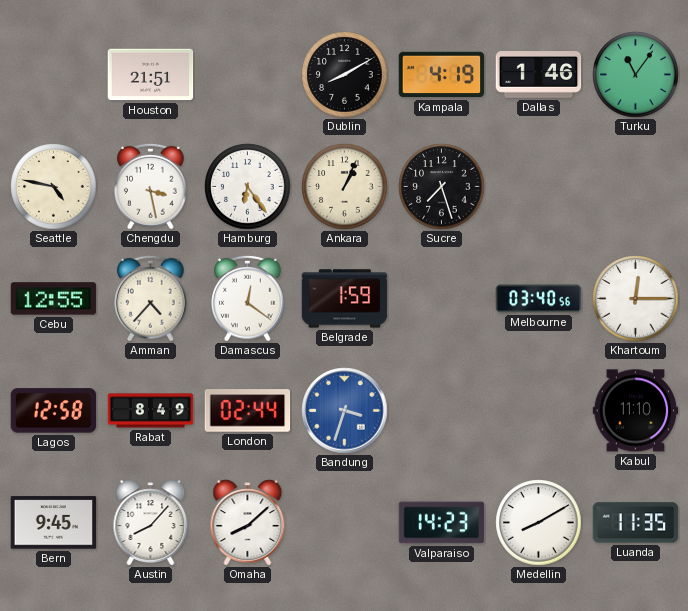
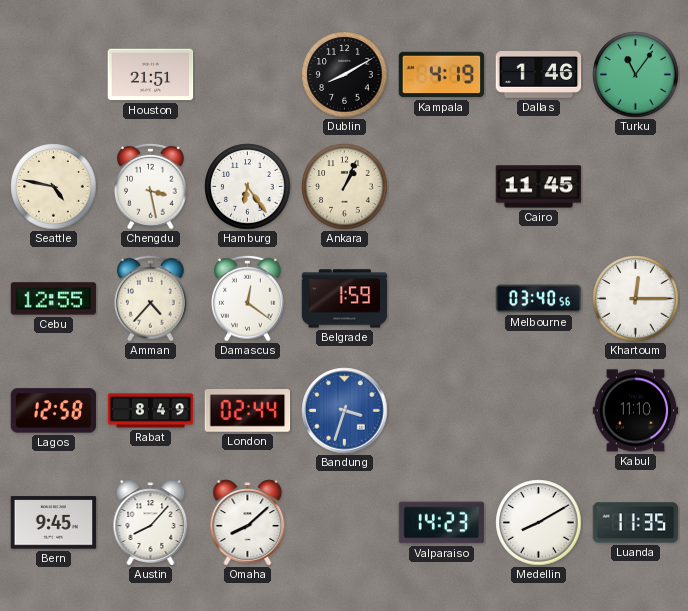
Sucre: 7:27 -> none
Cairo: none -> 11:45
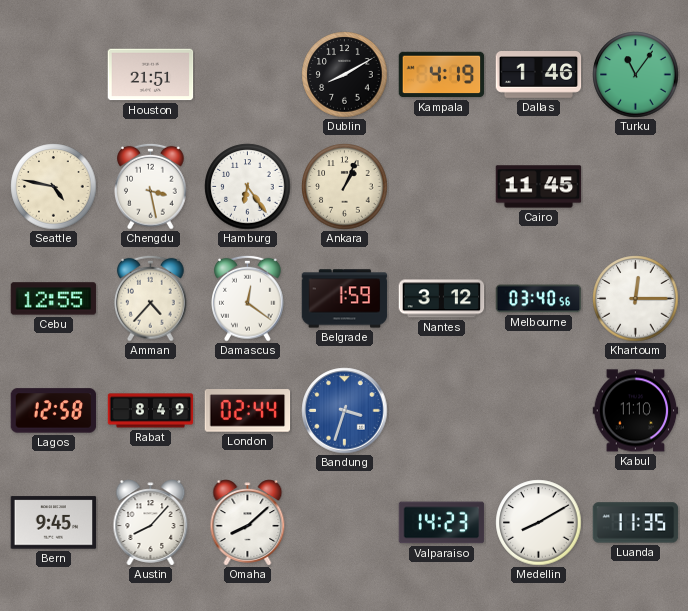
Nantes: none -> 3:12
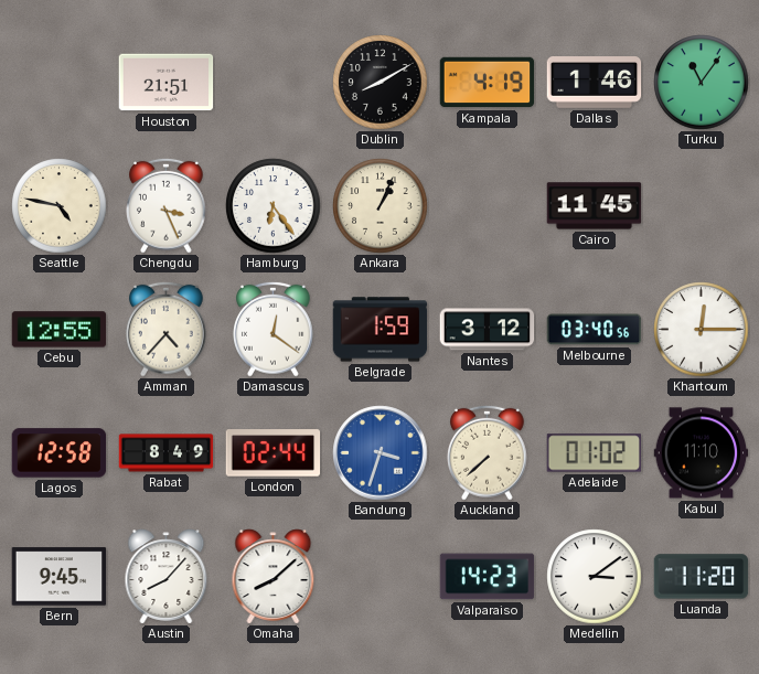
Chengdu: 3:28 -> 3:26
Auckland: none -> 7:38
Adelaide: none -> 01:02
Medellin: 8:10 -> 3:09
Luanda: 11:35 -> 11:20
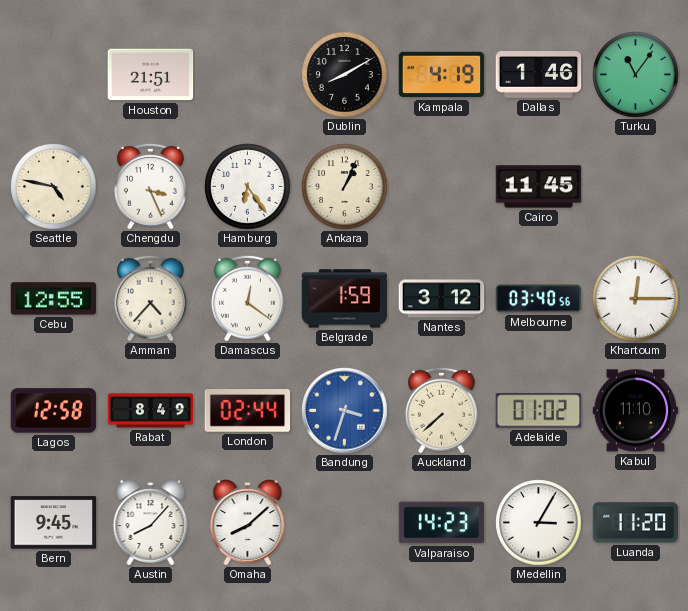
Medellin: 3:09 -> 3:05
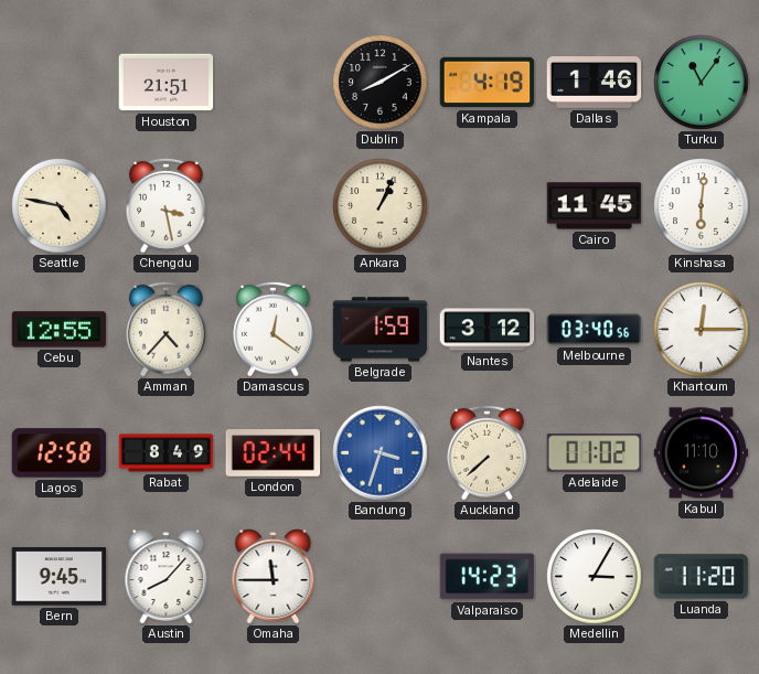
Chengdu: 3:26 -> 3:28
Hamburg: 6:24 -> none
Kinshasa: none -> 6:01
Omaha: 8:08 -> 11:45
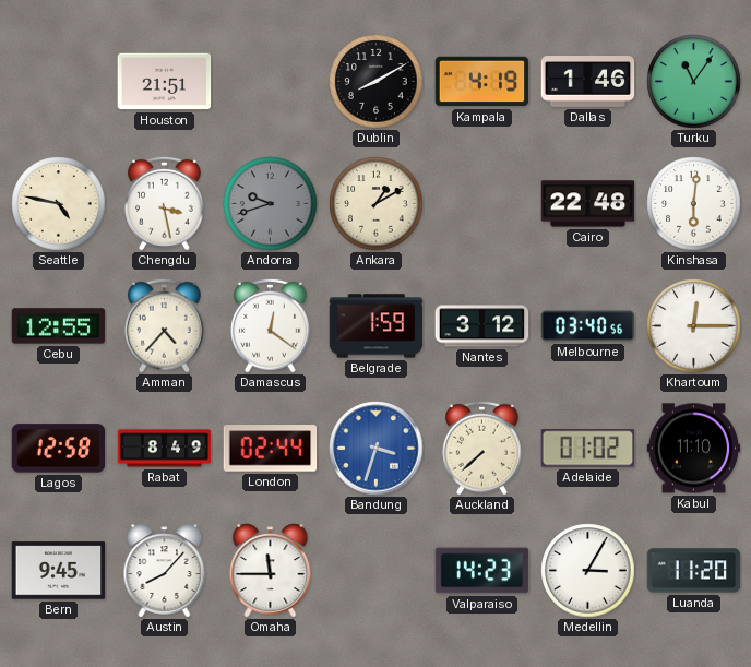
Andorra: none -> 9:42
Ankara: 1:04 -> 1:10
Cairo: 11:45 -> 22:48
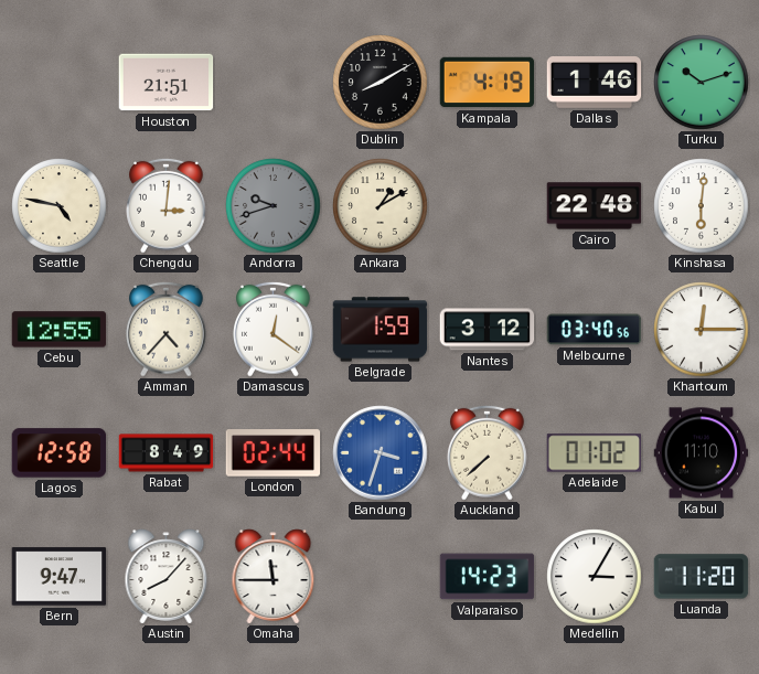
Turku: 11:06 -> 10:12
Chengdu: 3:28 -> 3:01
Bern: 9:45 -> 9:47
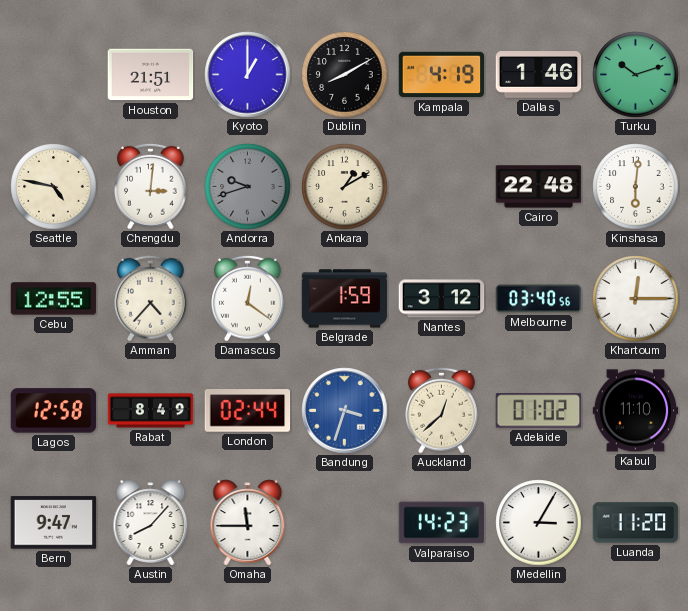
Kyoto: none -> 1:00
Auckland: 7:38 -> 12:38
